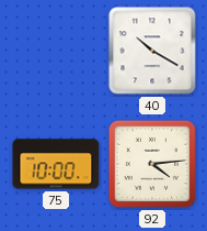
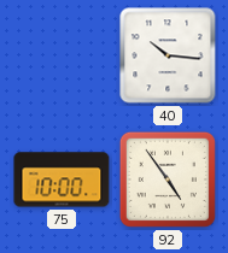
40: 10:20 -> 10:16
92: 4:14 -> 4:54
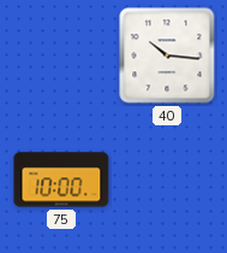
92: 4:54 -> none
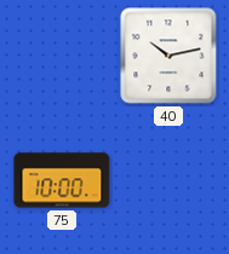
40: 10:16 -> 10:13
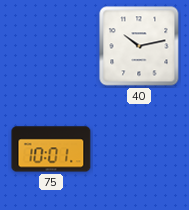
75: 10:00 -> 10:01
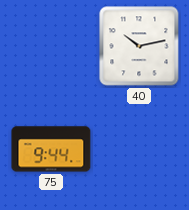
75: 10:01 -> 9:44
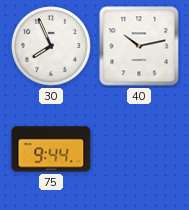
30: none -> 7:56
